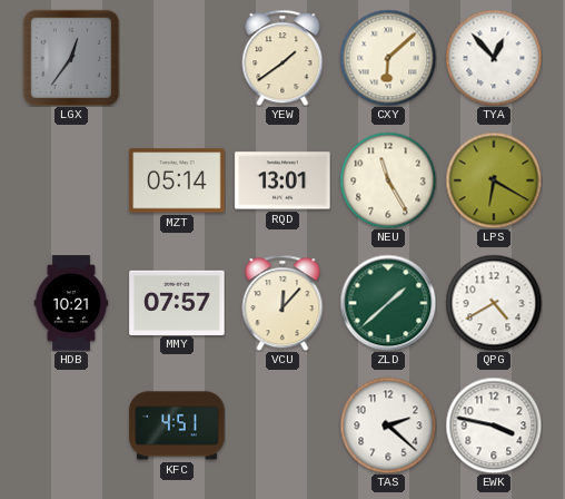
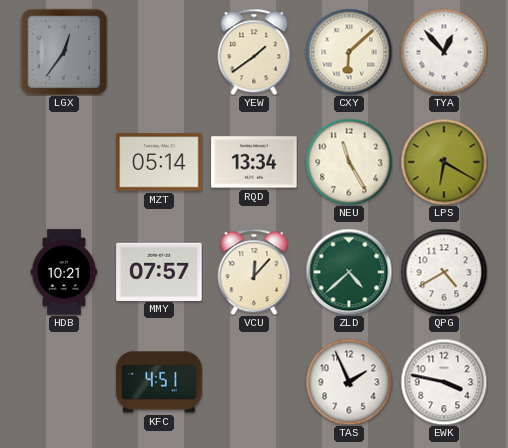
RQD: 13:01 -> 13:34
ZLD: 1:38 -> 4:38
TAS: 2:22 -> 1:56
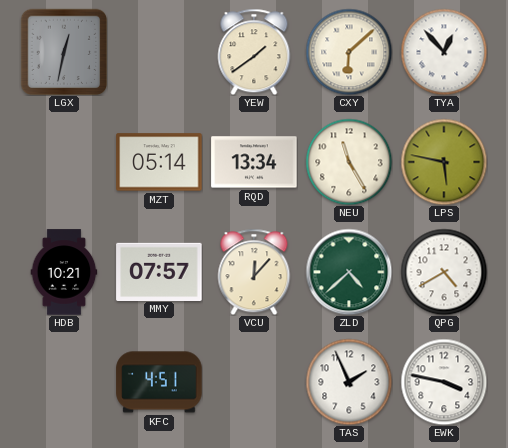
LGX: 12:36 -> 12:32
LPS: 6:20 -> 5:47
